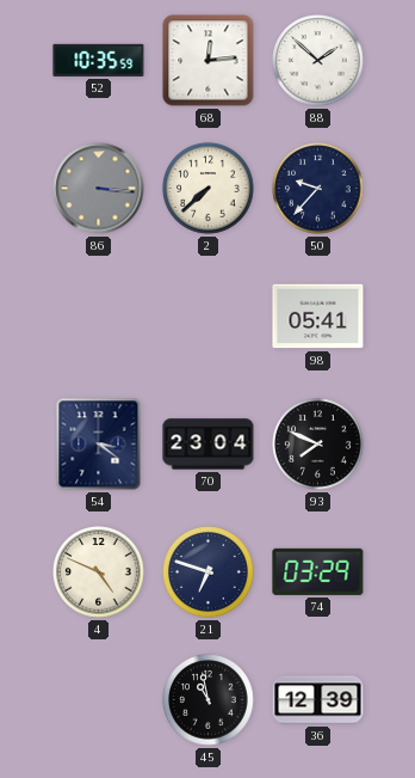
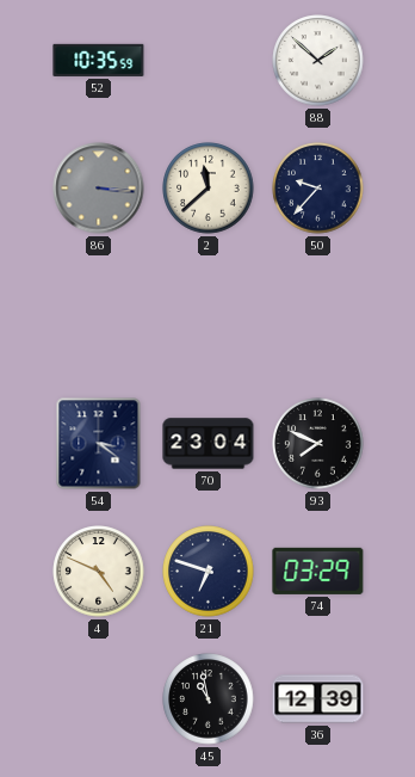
68: 12:14 -> none
2: 7:38 -> 11:38
98: 05:41 -> none
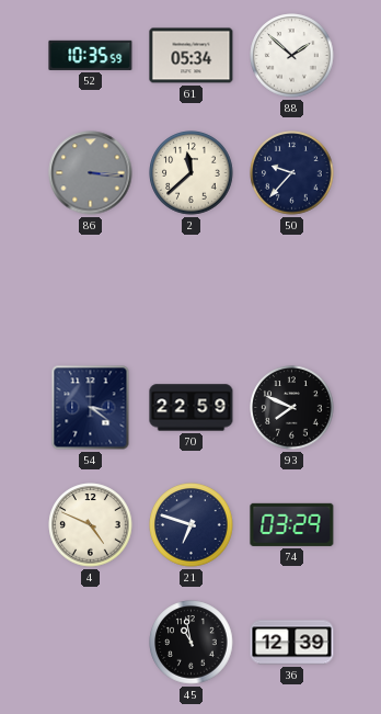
61: none -> 05:34
70: 23:04 -> 22:59
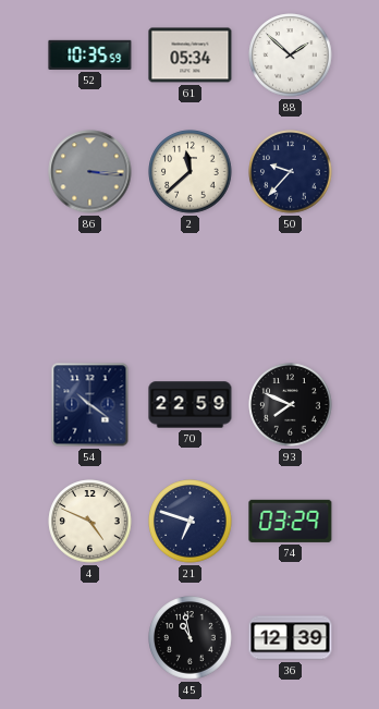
54: 3:21 -> 10:21
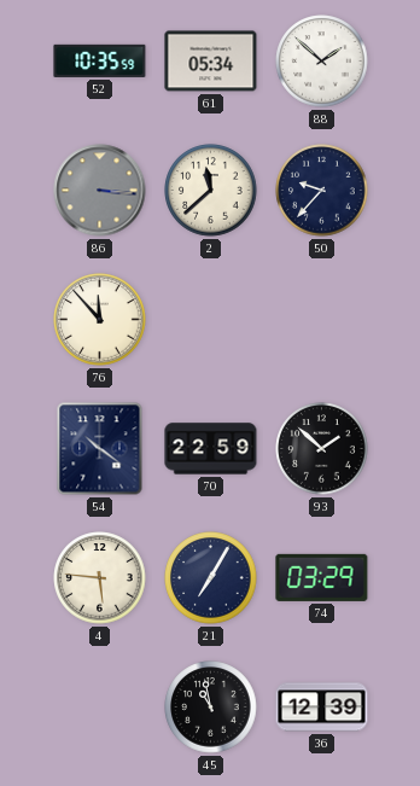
76: none -> 11:53
93: 7:49 -> 1:52
4: 4:49 -> 5:46
21: 6:48 -> 7:05
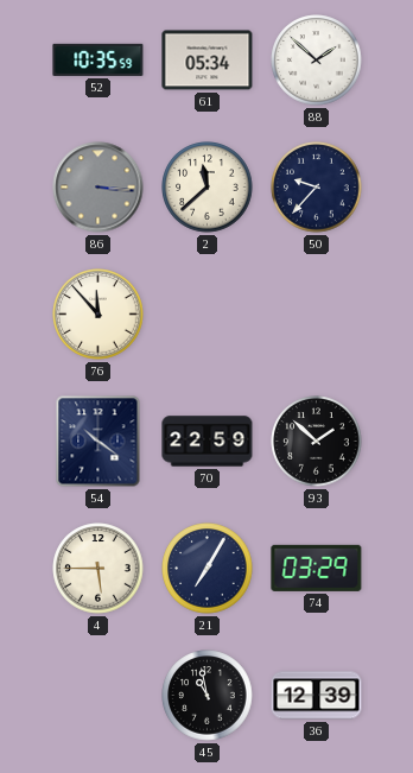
4: 5:46 -> 5:45
